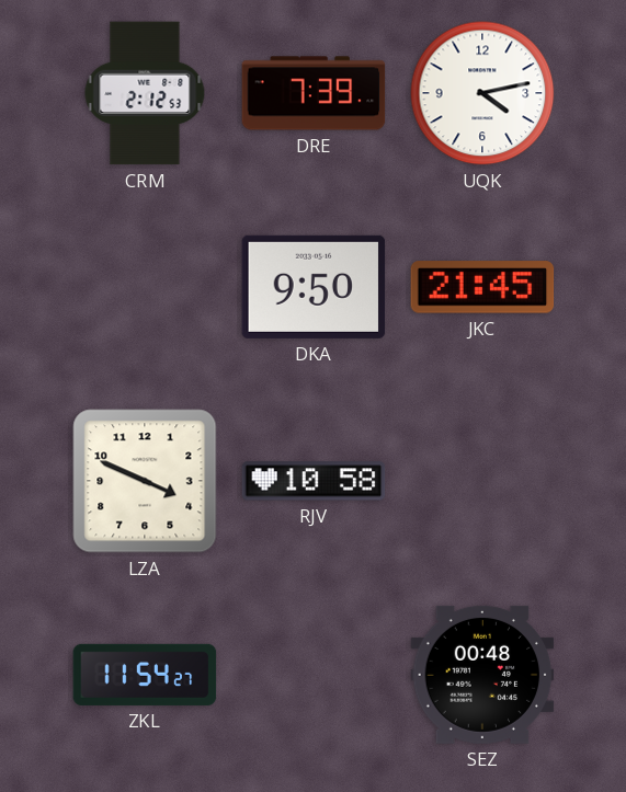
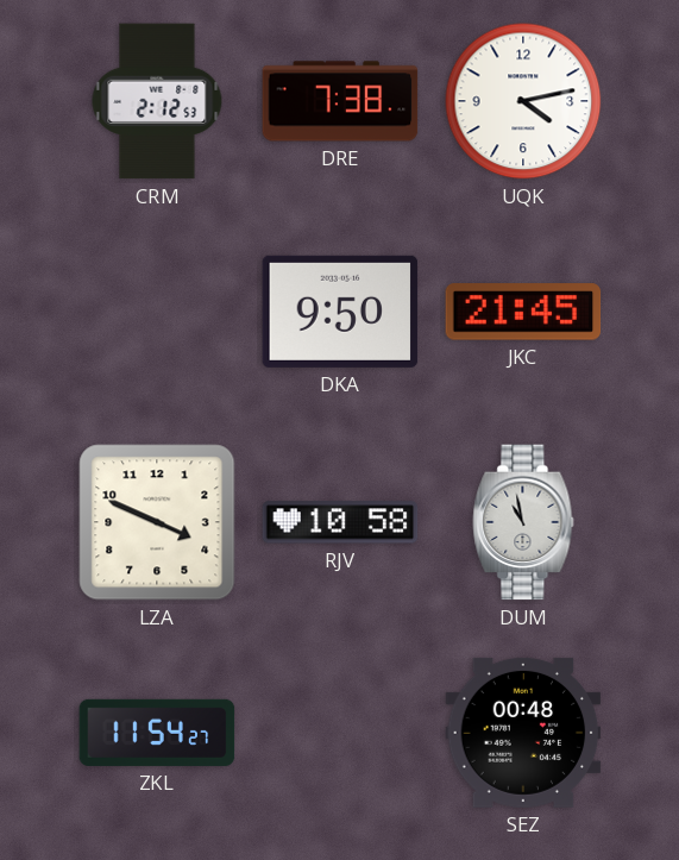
DRE: 7:39 -> 7:38
DUM: none -> 10:58
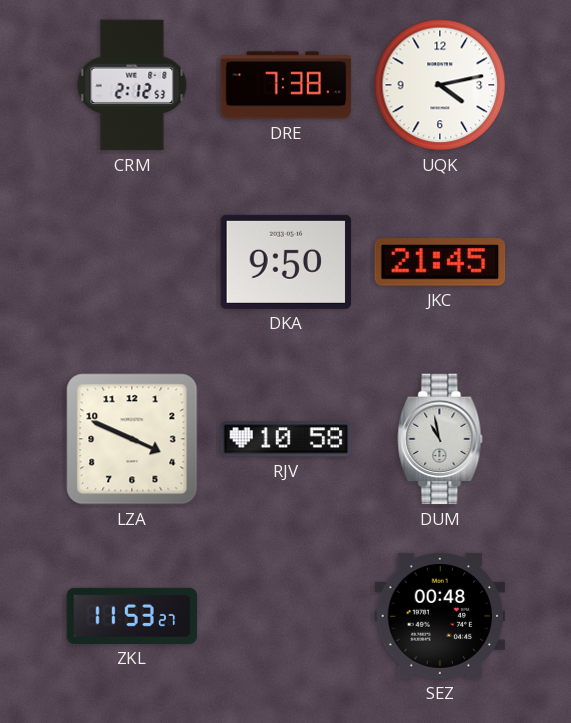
ZKL: 11:54 -> 11:53
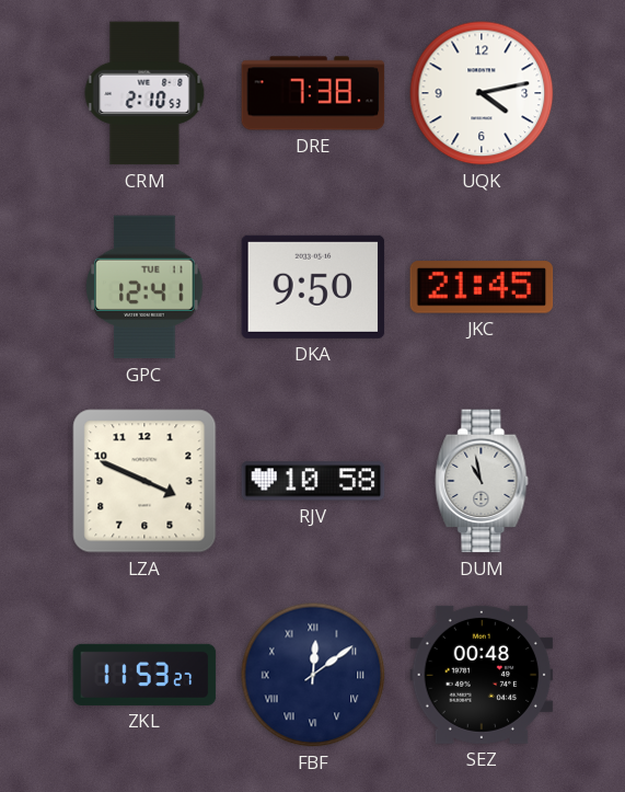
CRM: 2:12 -> 2:10
GPC: none -> 12:41
FBF: none -> 12:09
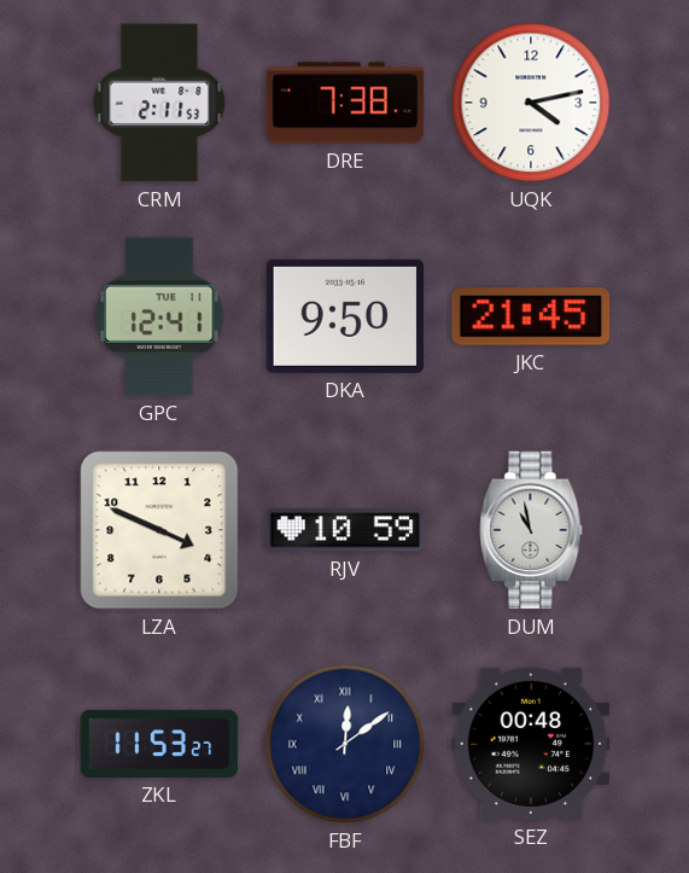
CRM: 2:10 -> 2:11
RJV: 10:58 -> 10:59
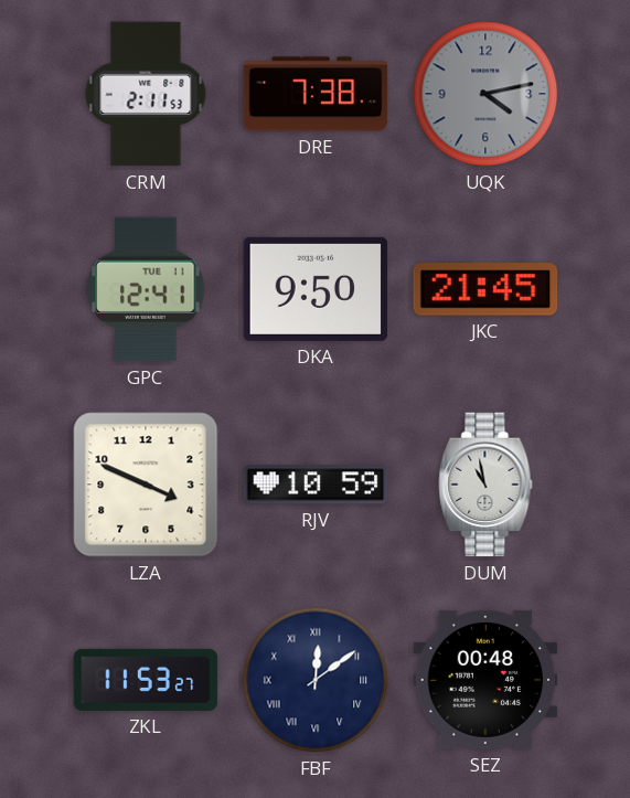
UQK dial: white -> grey
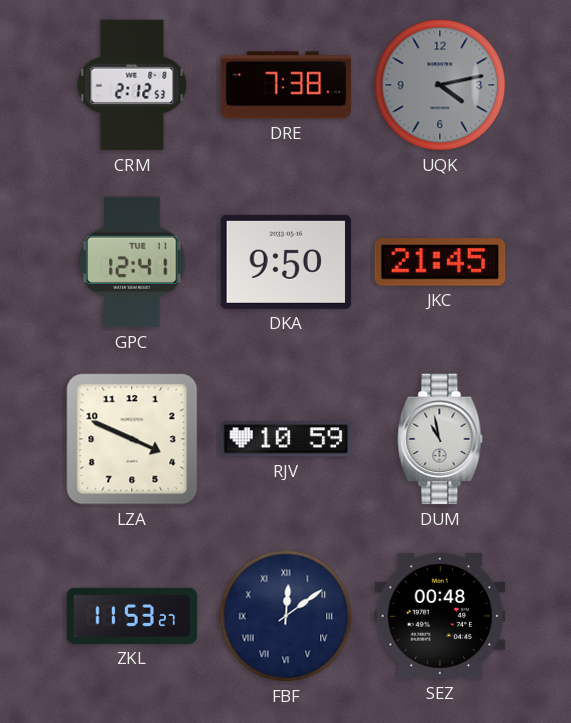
CRM: 2:11 -> 2:12
